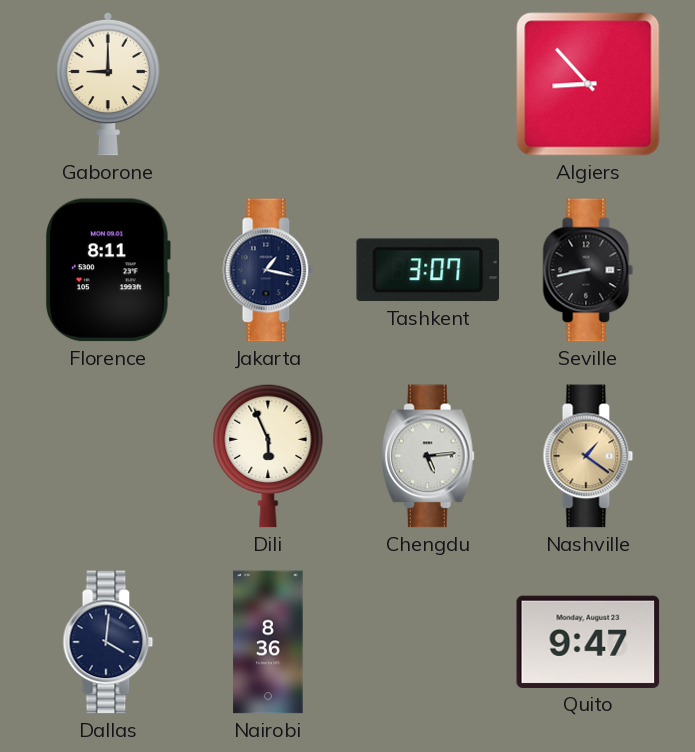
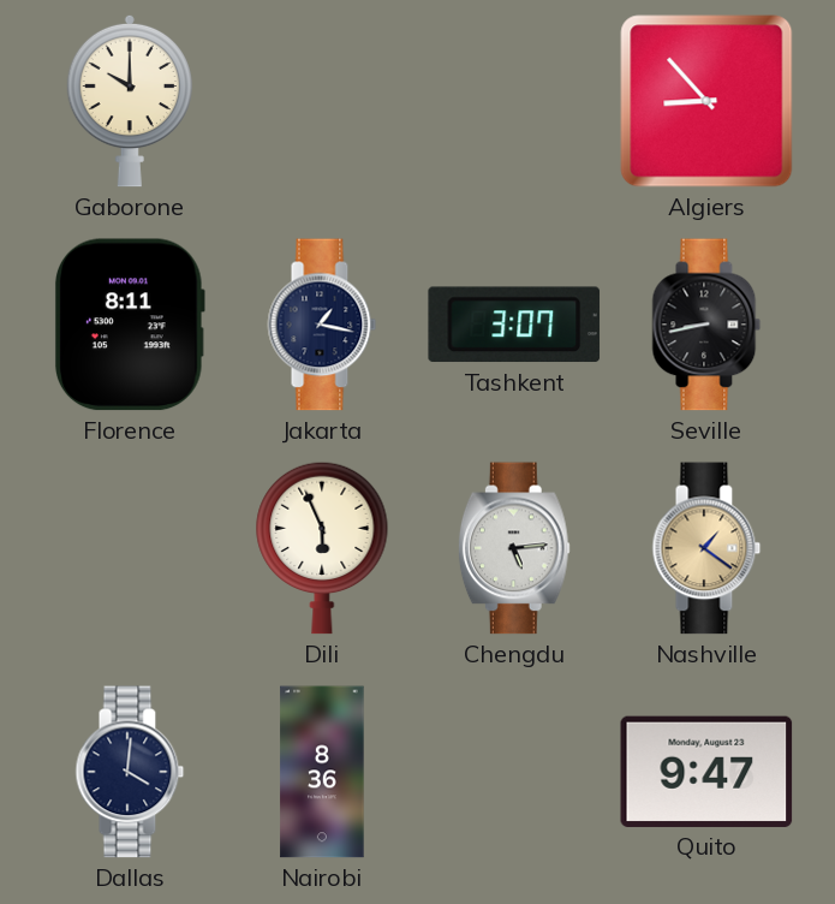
Gaborone: 9:00 -> 10:00
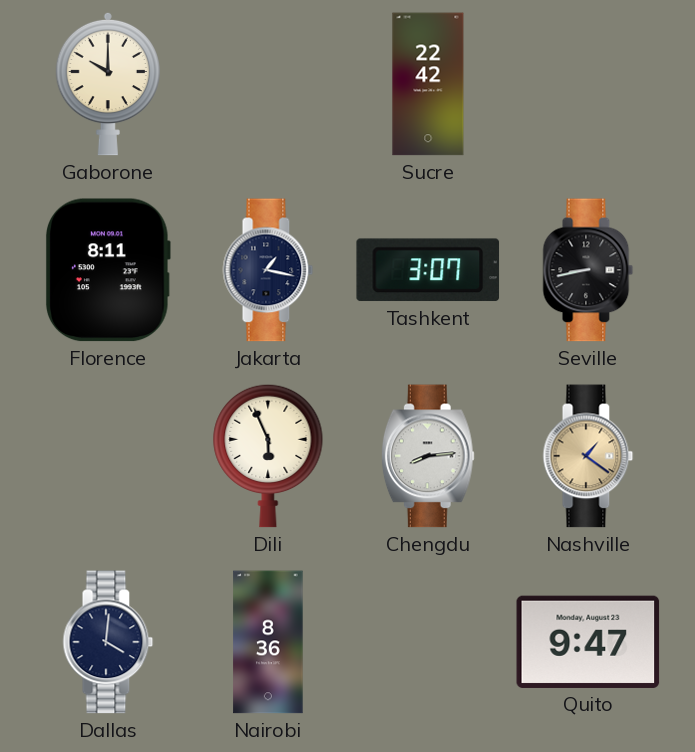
Sucre: none -> 22:42
Algiers: 8:53 -> none
Chengdu: 5:14 -> 8:14
